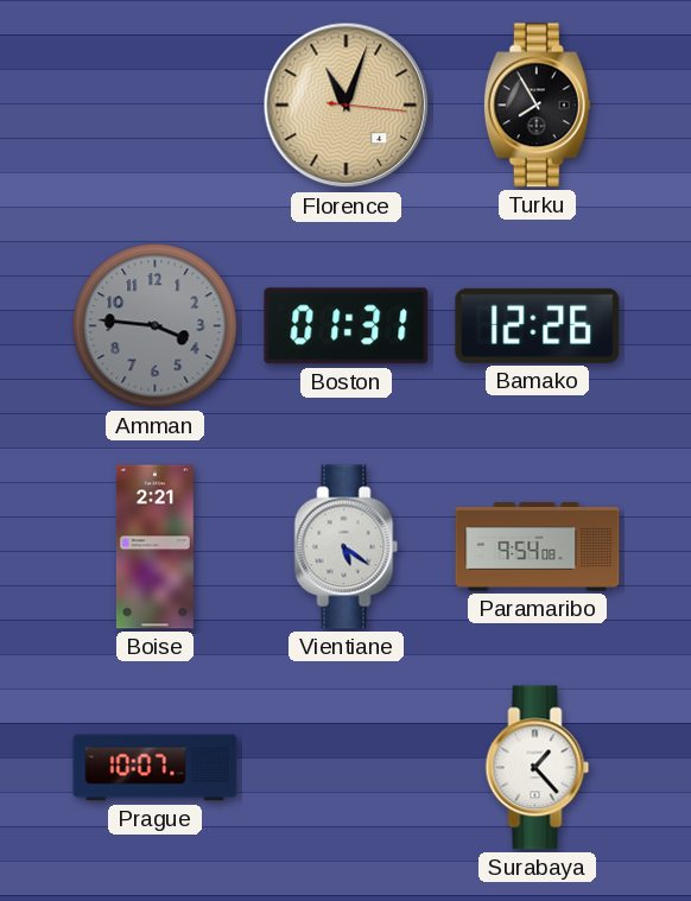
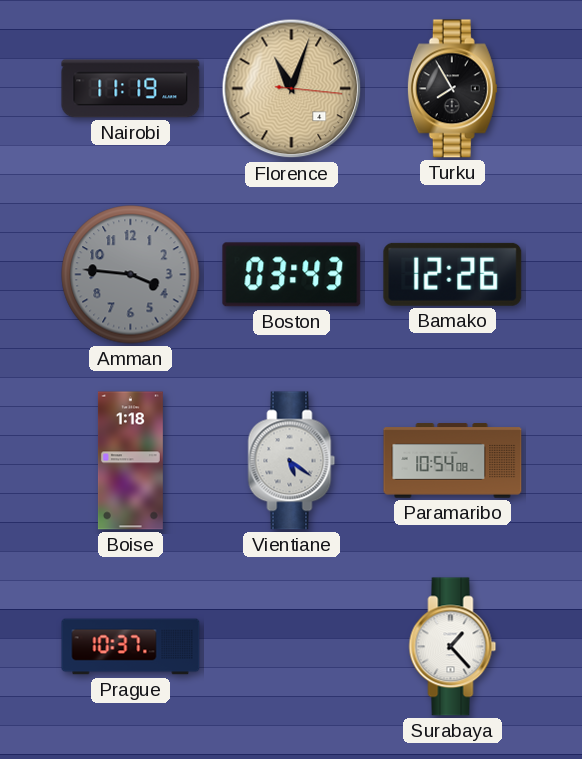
Nairobi: none -> 11:19
Boston: 01:31 -> 03:43
Boise: 2:21 -> 1:18
Paramaribo: 9:54 -> 10:54
Prague: 10:07 -> 10:37
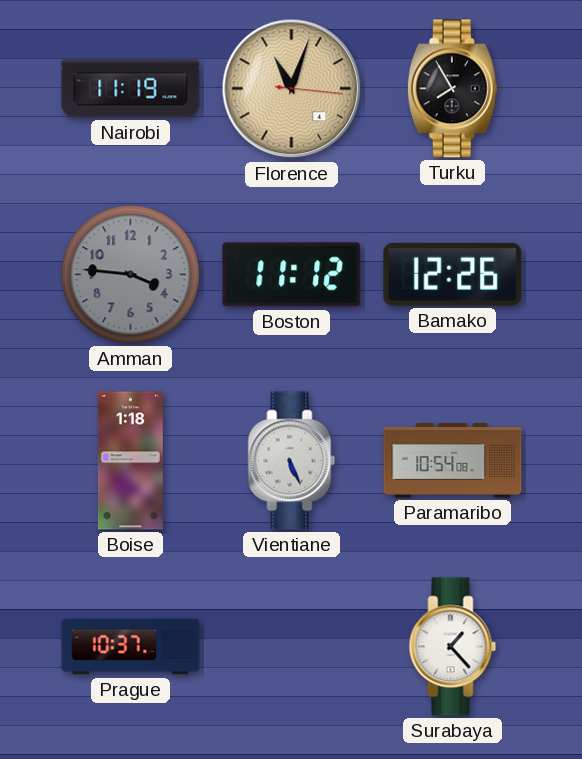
Boston: 03:43 -> 11:12
Vientiane: 5:21 -> 5:26
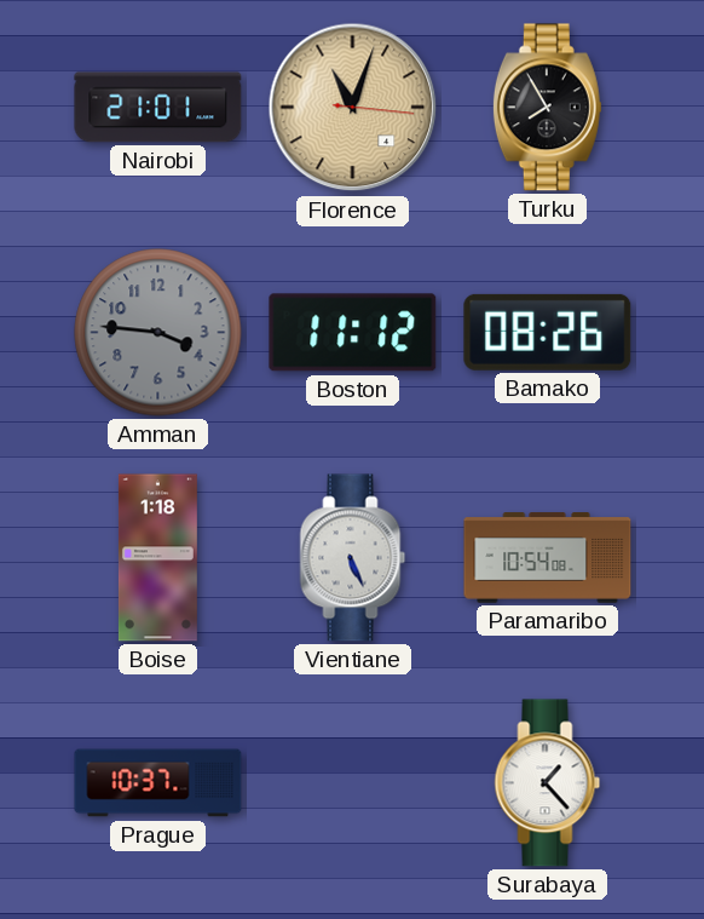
Nairobi: 11:19 -> 21:01
Bamako: 12:26 -> 08:26
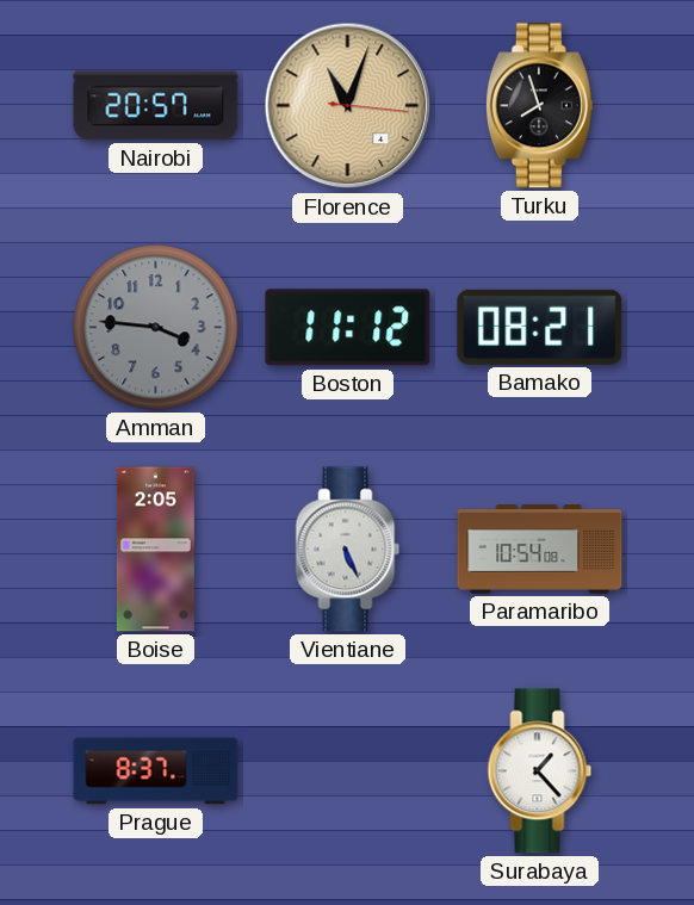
Nairobi: 21:01 -> 20:57
Turku: 7:55 -> 7:57
Bamako: 08:26 -> 08:21
Boise: 1:18 -> 2:05
Prague: 10:37 -> 8:37
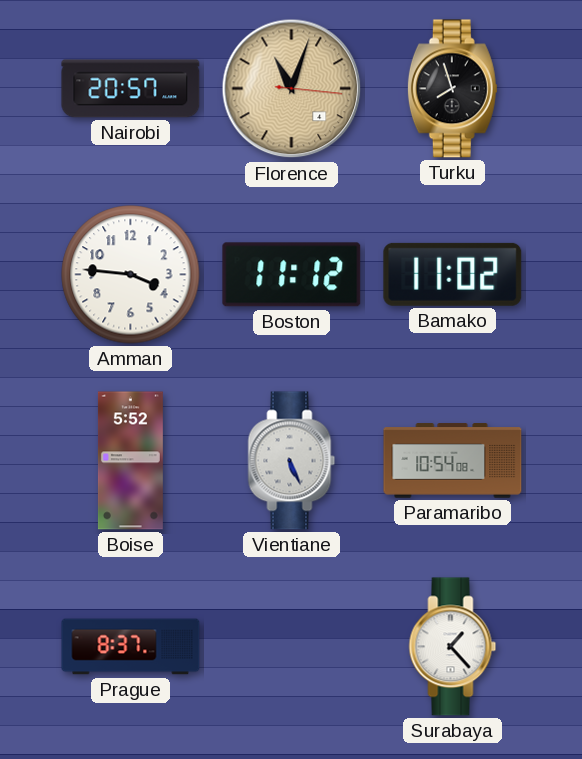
Amman dial: grey -> white
Bamako: 08:21 -> 11:02
Boise: 2:05 -> 5:52
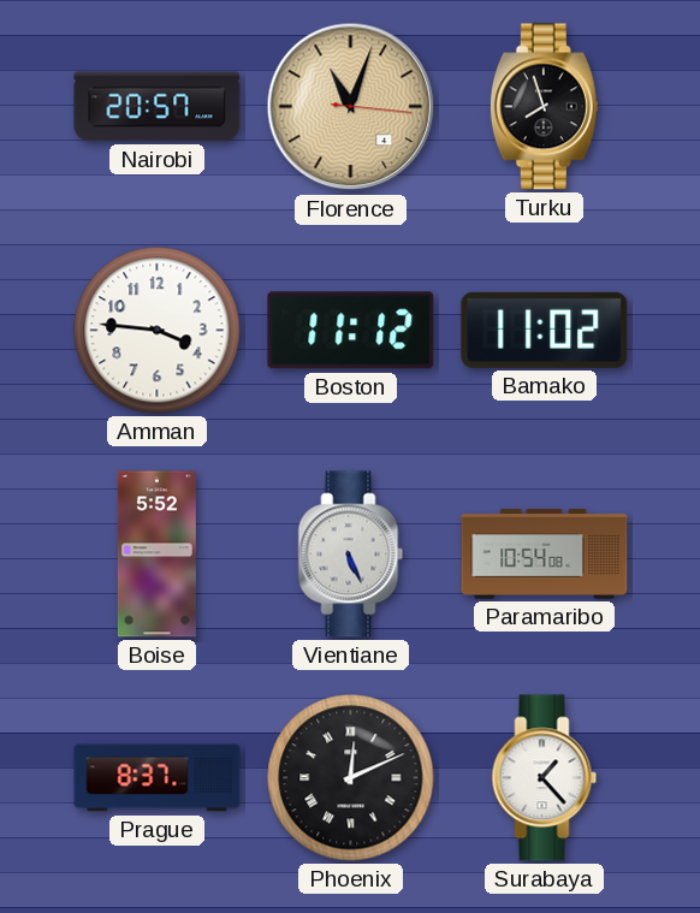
Phoenix: none -> 12:11
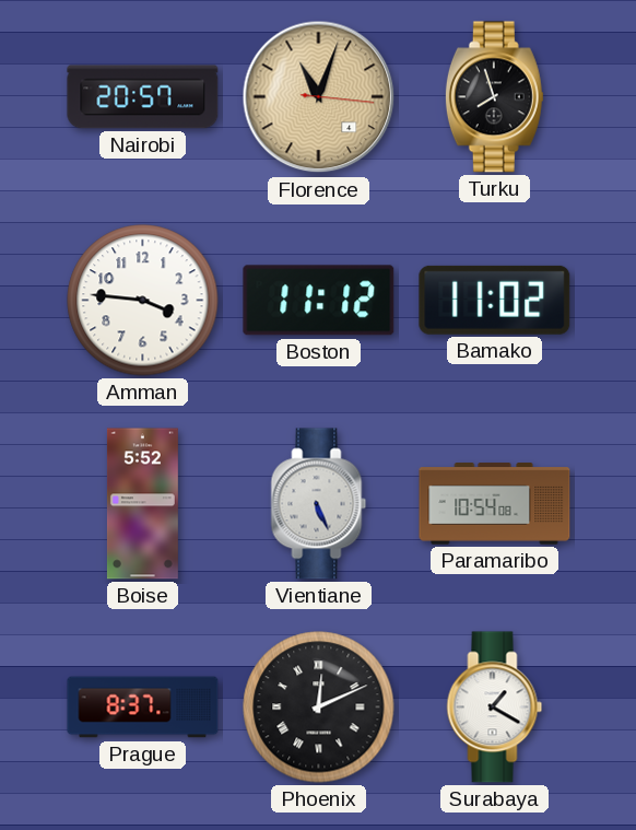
Surabaya: 1:23 -> 1:20
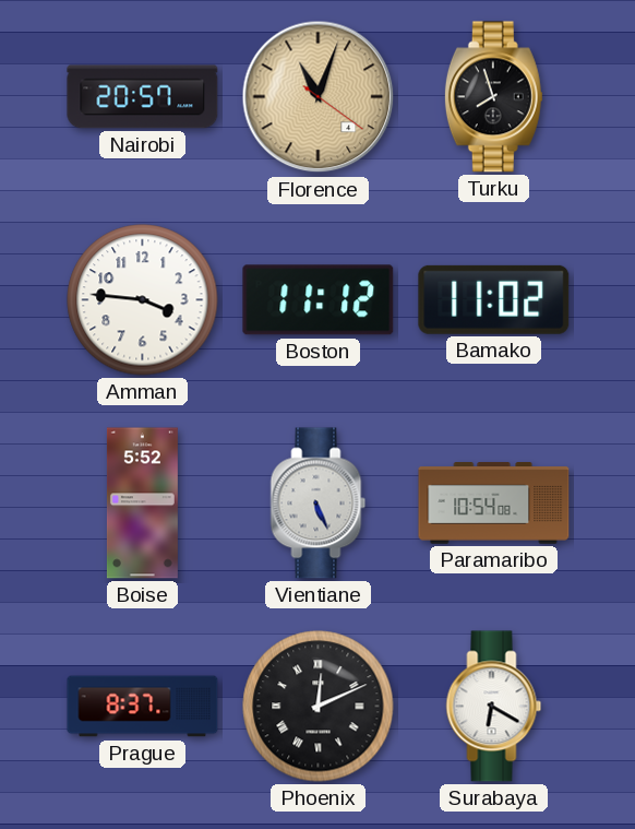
Florence: 11:03:16 -> 11:03:21
Surabaya: 1:20 -> 6:20
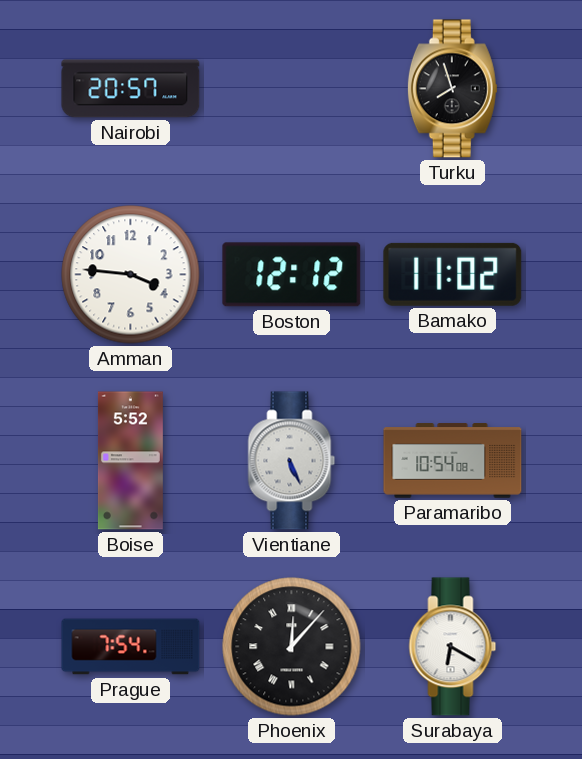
Florence: 11:03 -> none
Boston: 11:12 -> 12:12
Prague: 8:37 -> 7:54
Phoenix: 12:11 -> 12:07
